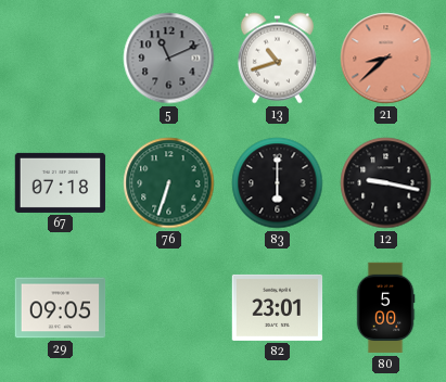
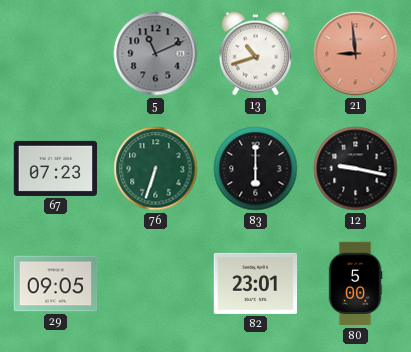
21: 8:38 -> 8:59
67: 07:18 -> 07:23
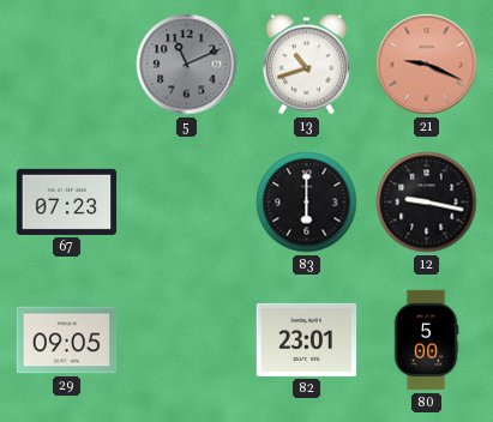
21: 8:59 -> 9:19
76: 6:33 -> none
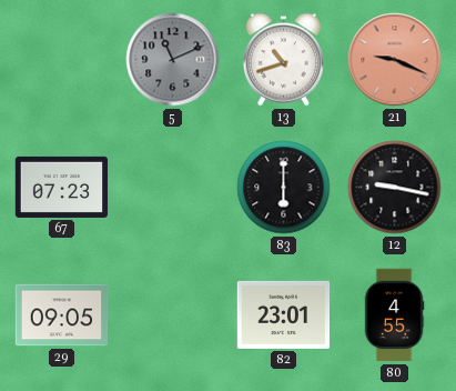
80: 5:00 -> 4:55
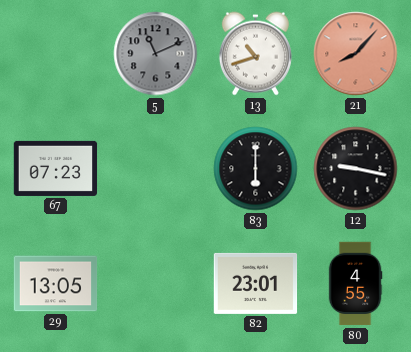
21: 9:19 -> 8:07
29: 09:05 -> 13:05
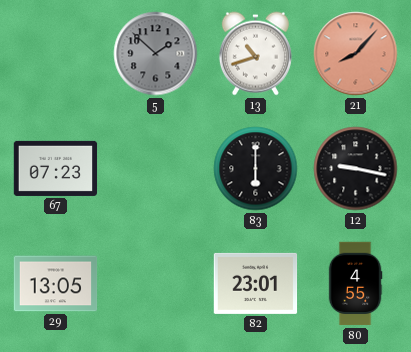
5: 11:11 -> 1:52
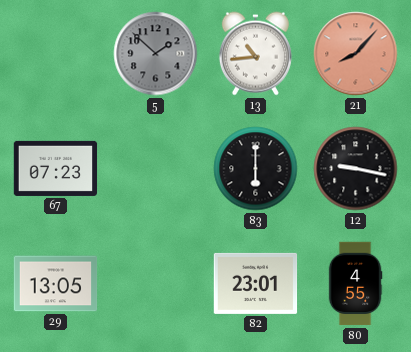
13: 10:42 -> 10:44
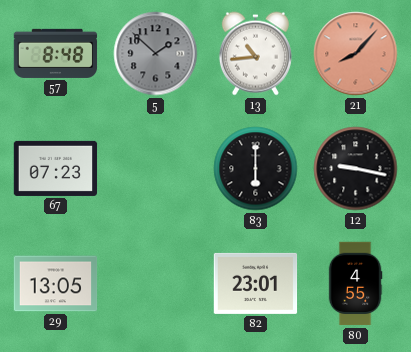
57: none -> 8:48
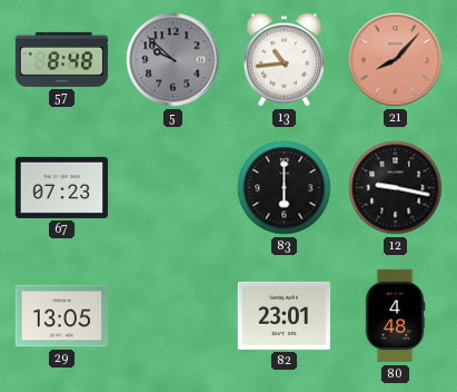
5: 1:52 -> 9:52
80: 4:55 -> 4:48
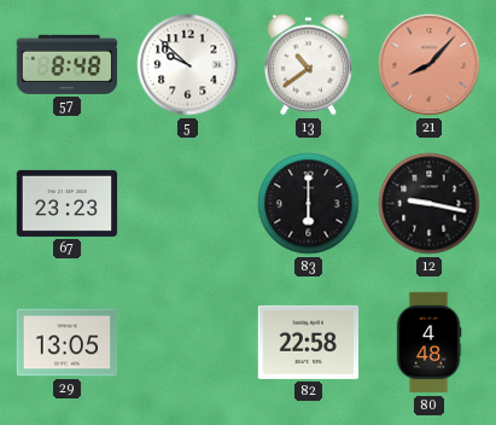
5 dial: grey -> white
13: 10:44 -> 10:39
67: 07:23 -> 23:23
82: 23:01 -> 22:58
